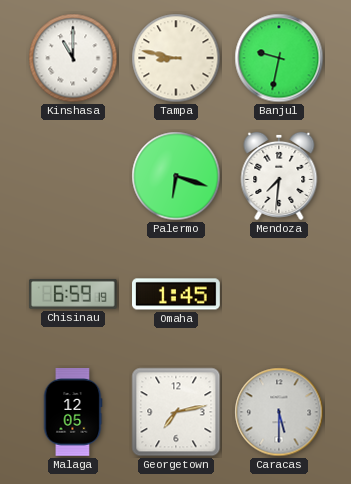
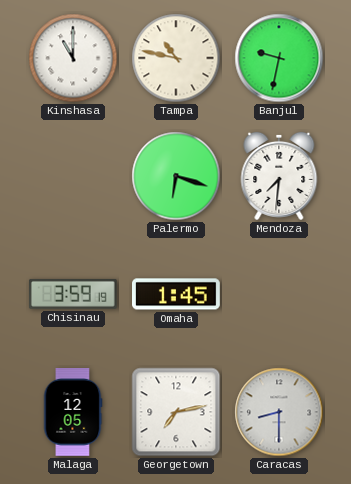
Tampa: 8:47 -> 10:47
Chisinau: 6:59 -> 3:59
Caracas: 5:30 -> 8:30
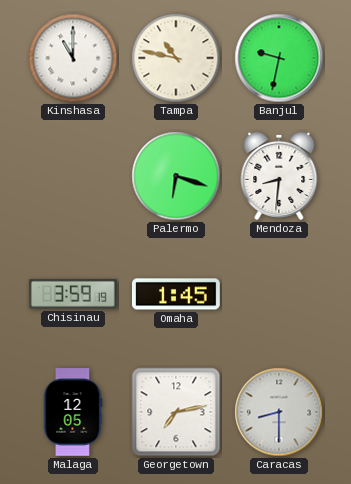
Mendoza: 7:31 -> 8:31
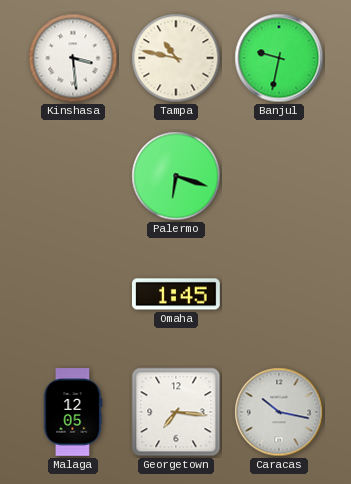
Kinshasa: 11:00 -> 3:29
Mendoza: 8:31 -> none
Chisinau: 3:59 -> none
Georgetown: 7:13 -> 7:16
Caracas: 8:30 -> 10:17
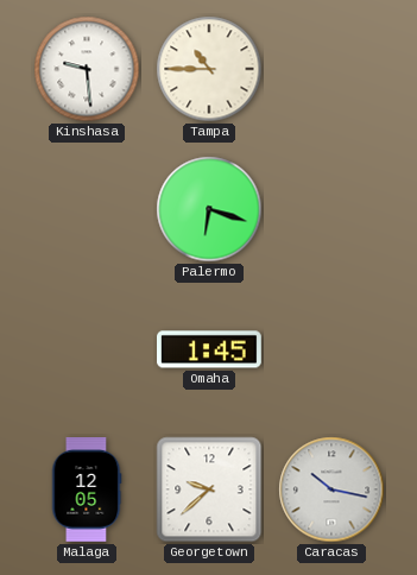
Kinshasa: 3:29 -> 9:29
Tampa: 10:47 -> 10:45
Banjul: 9:32 -> none
Georgetown: 7:16 -> 9:38
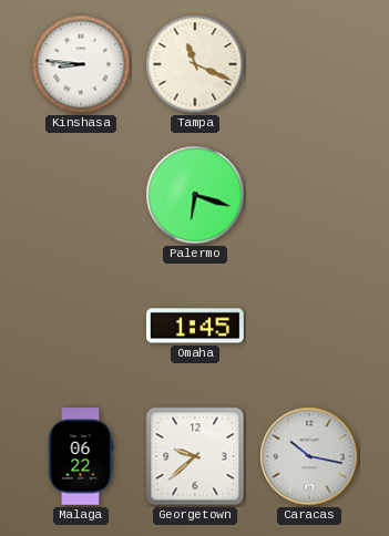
Kinshasa: 9:29 -> 8:46
Tampa: 10:45 -> 11:19
Malaga: 12:05 -> 06:22
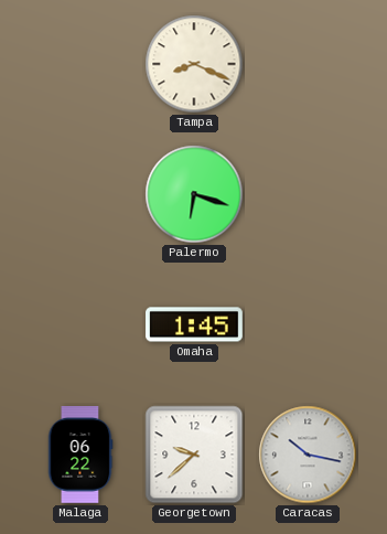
Kinshasa: 8:46 -> none
Tampa: 11:19 -> 8:19
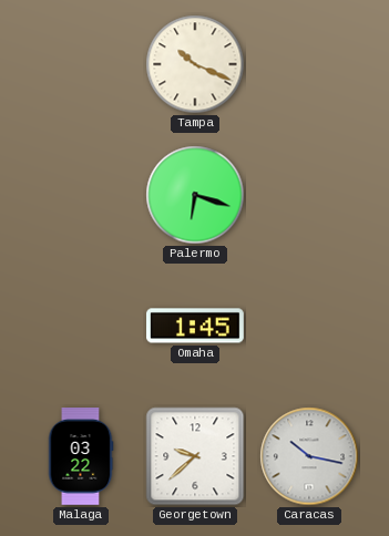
Tampa: 8:19 -> 10:19
Malaga: 06:22 -> 03:22
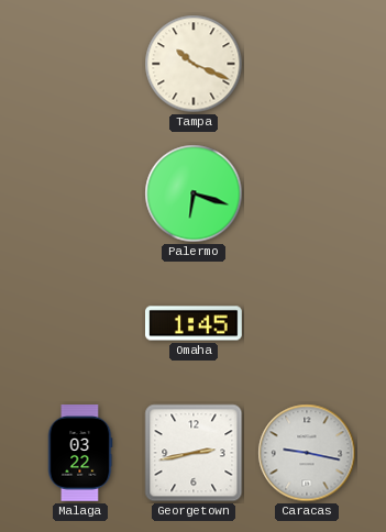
Georgetown: 9:38 -> 2:43
Caracas: 10:17 -> 9:17
